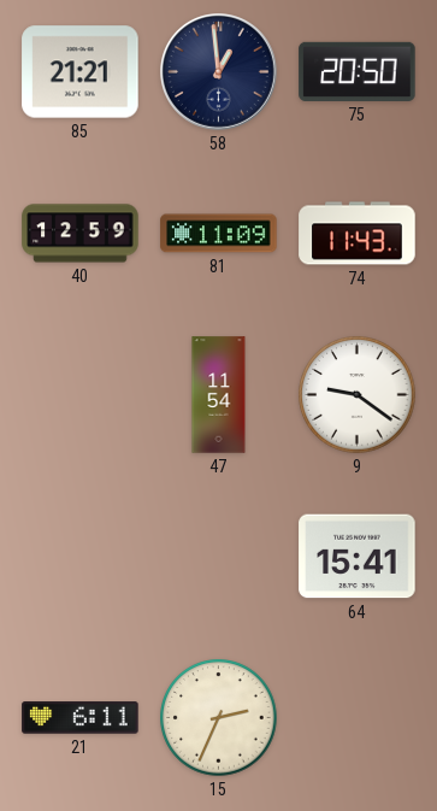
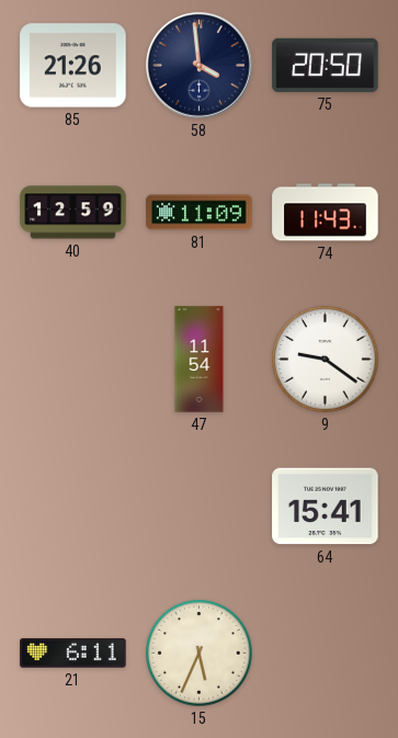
85: 21:21 -> 21:26
58: 12:59 -> 3:59
15: 2:34 -> 5:34
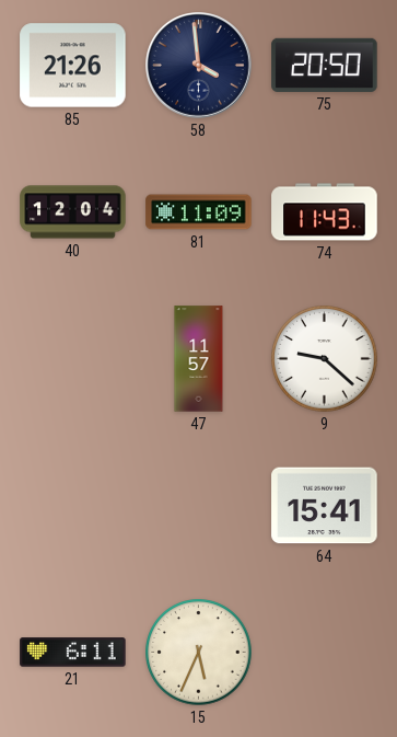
40: 12:59 -> 12:04
47: 11:54 -> 11:57
9: 9:21 -> 9:22
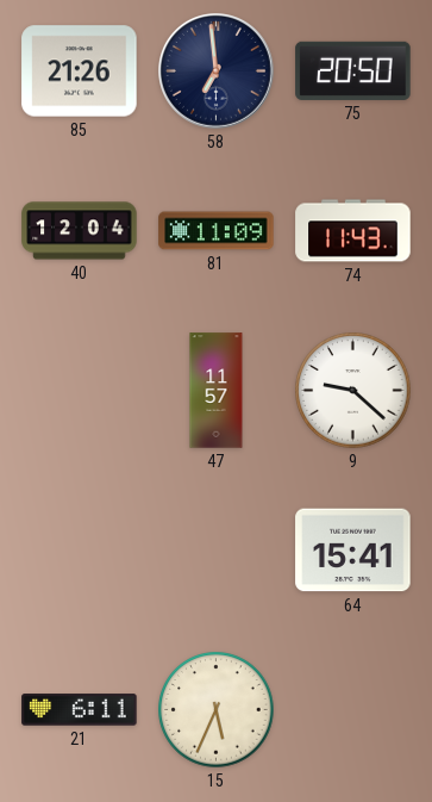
58: 3:59 -> 6:59
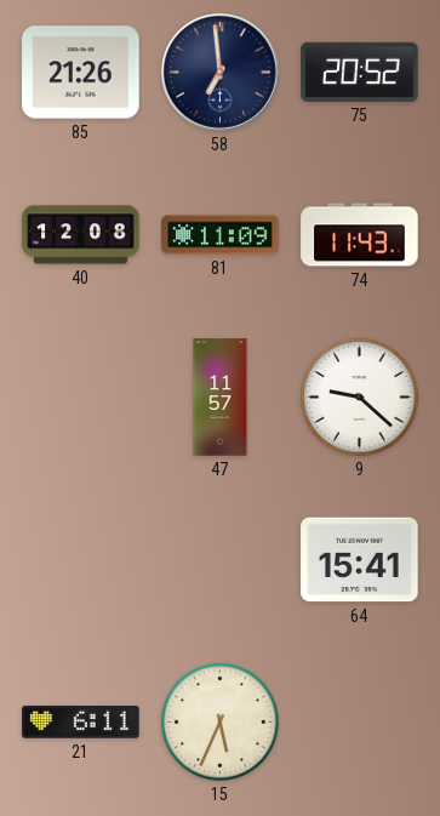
75: 20:50 -> 20:52
40: 12:04 -> 12:08
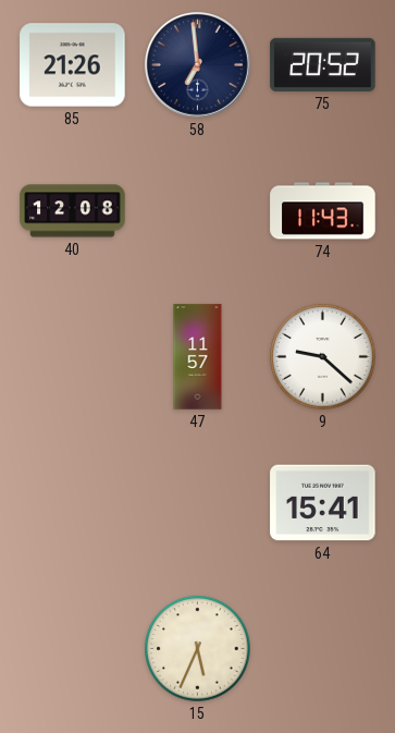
81: 11:09 -> none
21: 6:11 -> none
